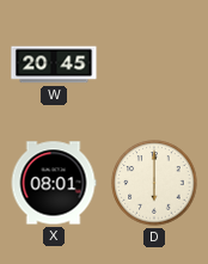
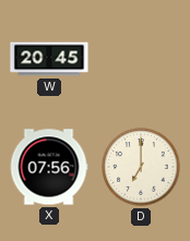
X: 08:01 -> 07:56
D: 6:00 -> 7:00
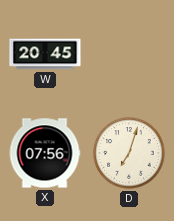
D: 7:00 -> 7:03
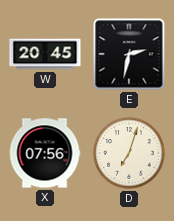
E: none -> 2:32
